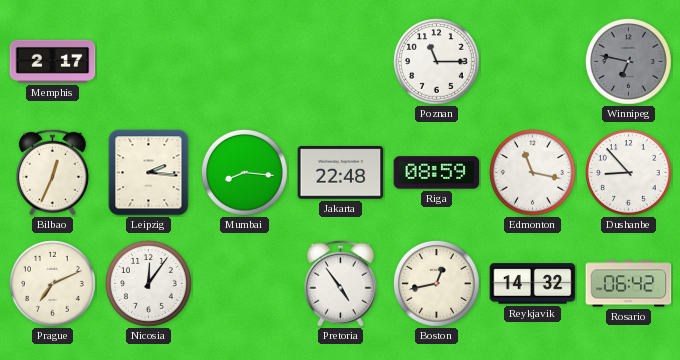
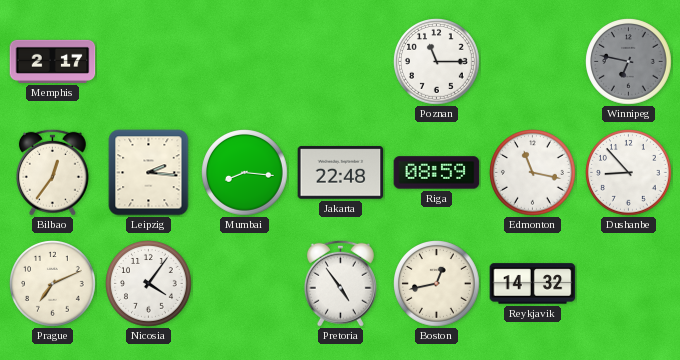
Bilbao: 12:34 -> 12:36
Nicosia: 12:06 -> 4:06
Rosario: 06:42 -> none
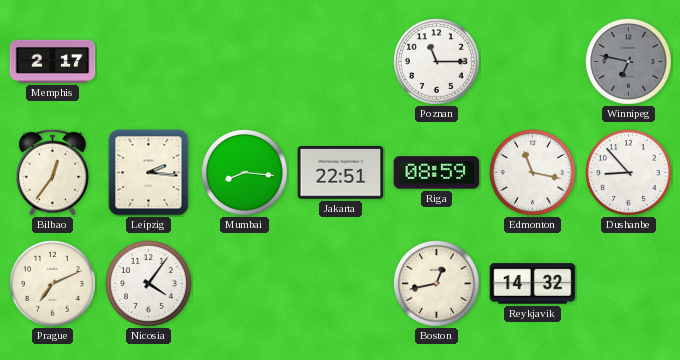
Jakarta: 22:48 -> 22:51
Pretoria: 4:54 -> none
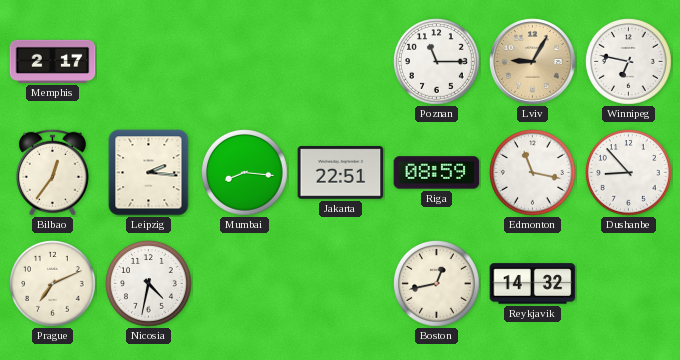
Lviv: none -> 9:05
Winnipeg dial: grey -> white
Nicosia: 4:06 -> 4:32
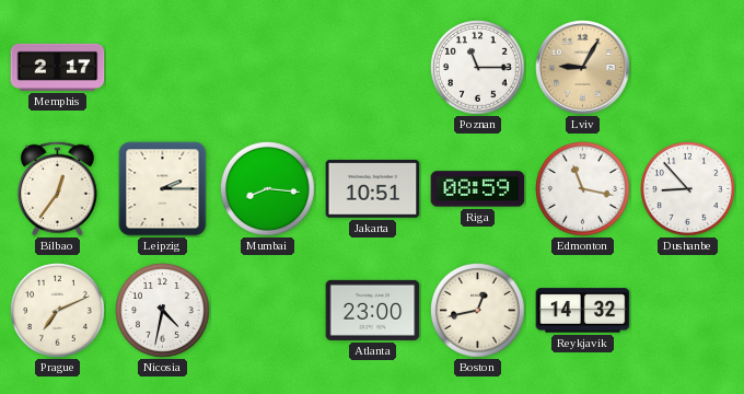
Winnipeg: 6:47 -> none
Leipzig: 2:16 -> 2:15
Jakarta: 22:51 -> 10:51
Atlanta: none -> 23:00
